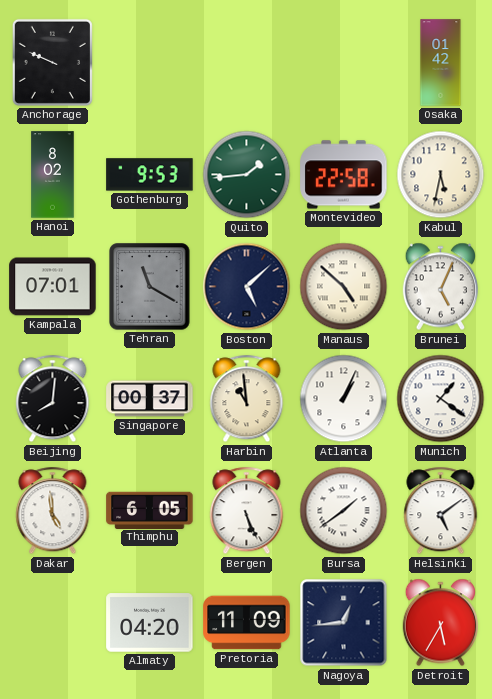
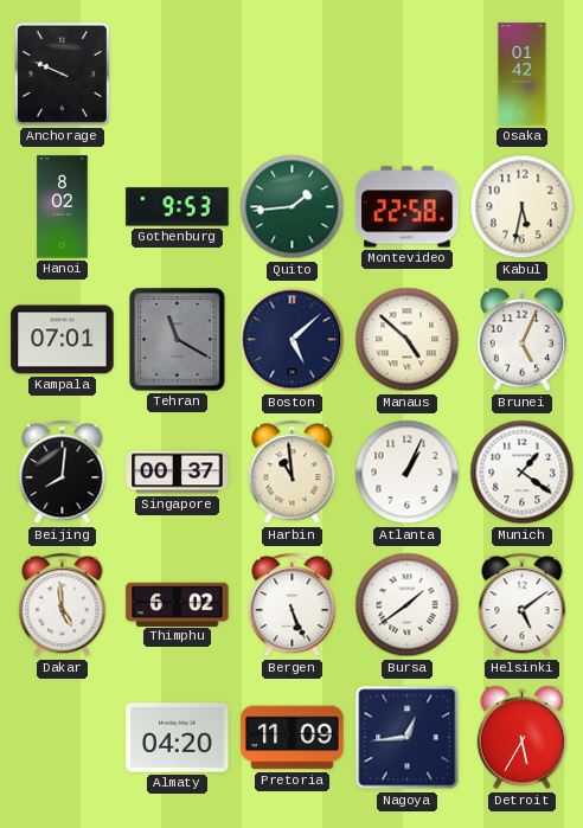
Thimphu: 6:05 -> 6:02
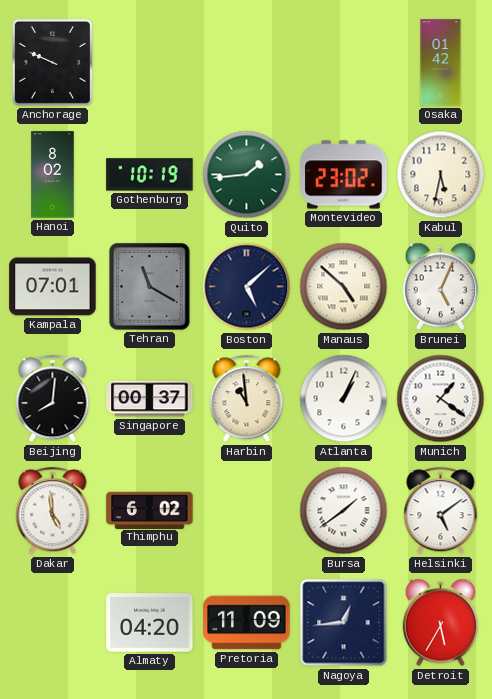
Gothenburg: 9:53 -> 10:19
Montevideo: 22:58 -> 23:02
Bergen: 5:26 -> none
